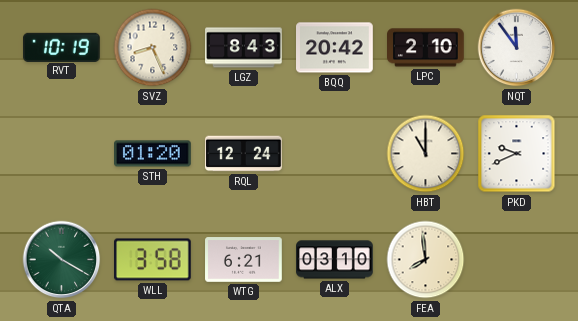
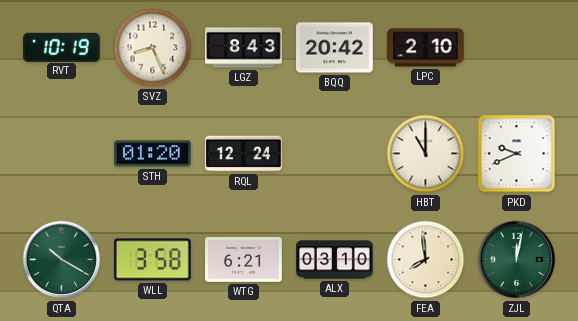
NQT: 11:54 -> none
ZJL: none -> 12:02
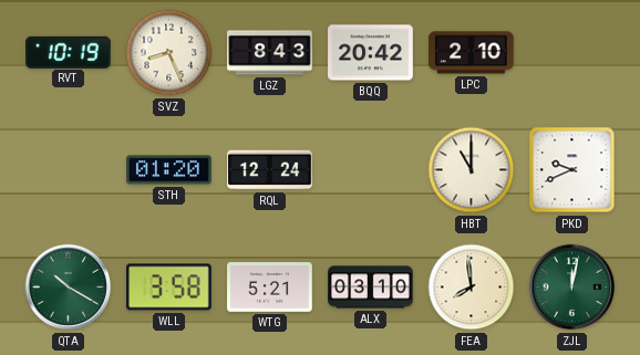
WTG: 6:21 -> 5:21
